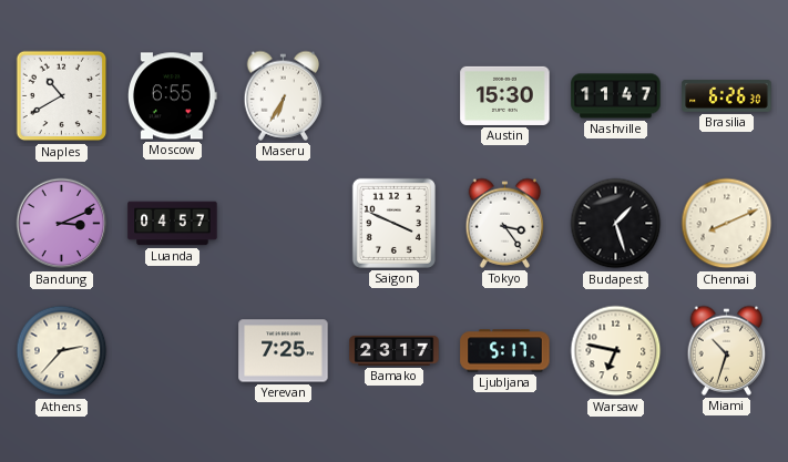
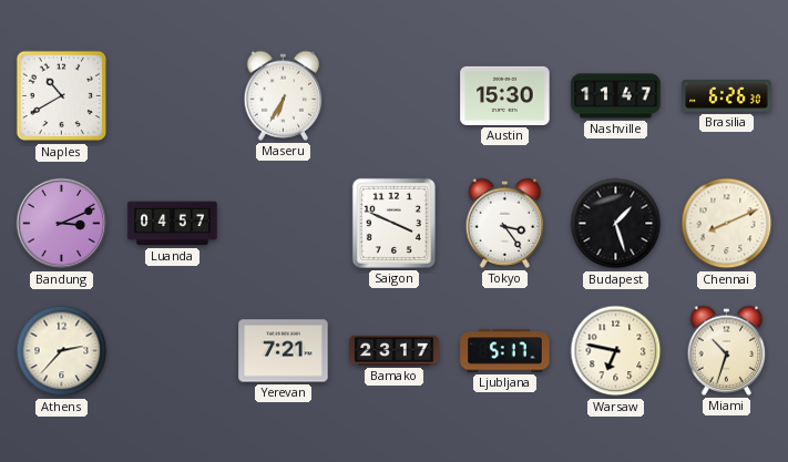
Moscow: 6:55 -> none
Yerevan: 7:25 -> 7:21
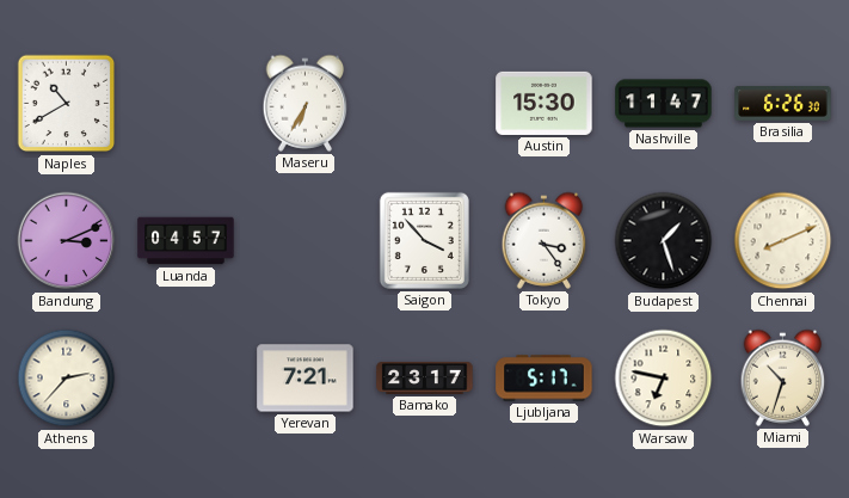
Saigon: 3:49 -> 3:53
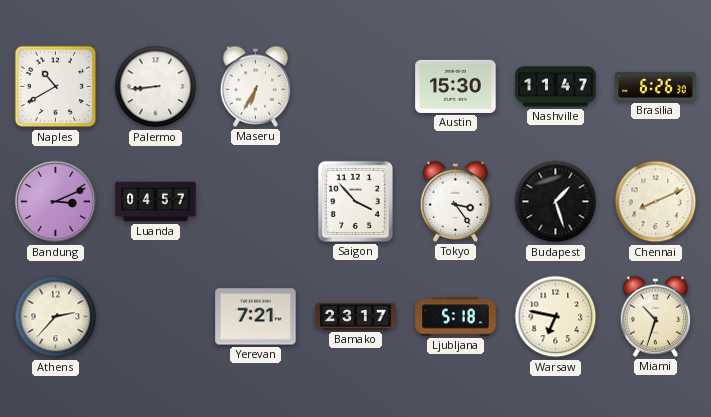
Palermo: none -> 8:44
Ljubljana: 5:17 -> 5:18
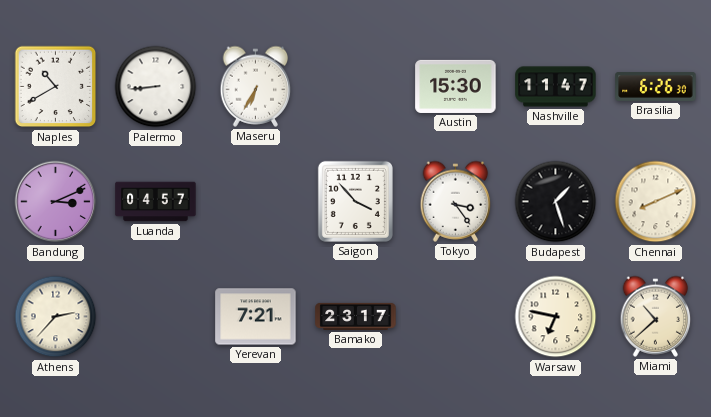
Ljubljana: 5:18 -> none
Miami: 10:33 -> 10:38
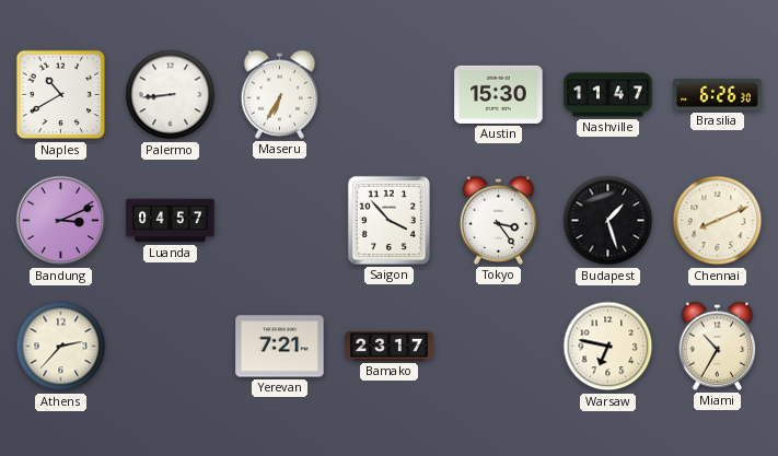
Miami: 10:38 -> 10:35
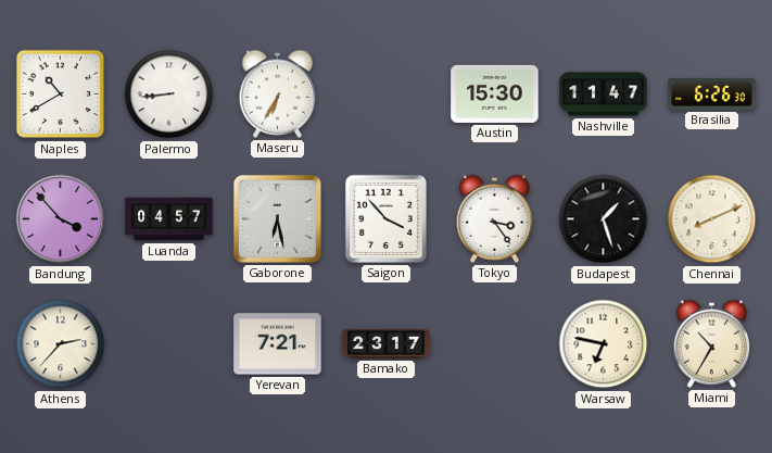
Bandung: 3:11 -> 3:53
Gaborone: none -> 6:28
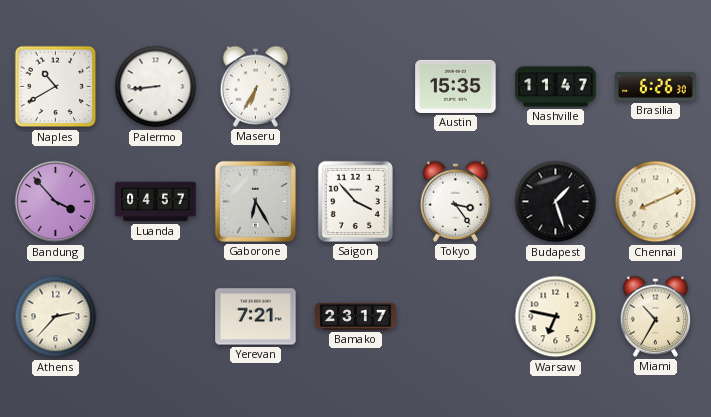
Austin: 15:30 -> 15:35
Gaborone: 6:28 -> 6:25
